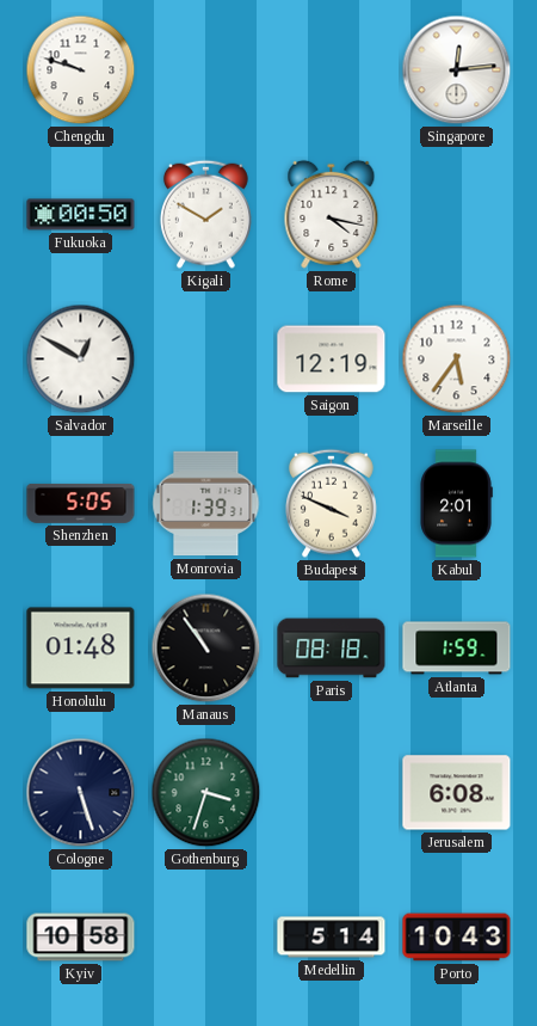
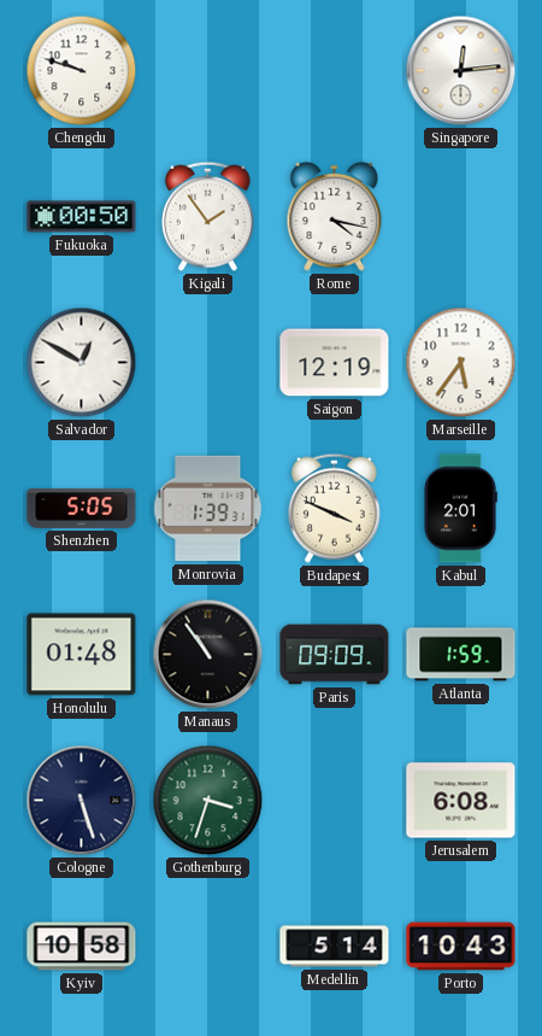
Kigali: 1:50 -> 1:54
Paris: 08:18 -> 09:09
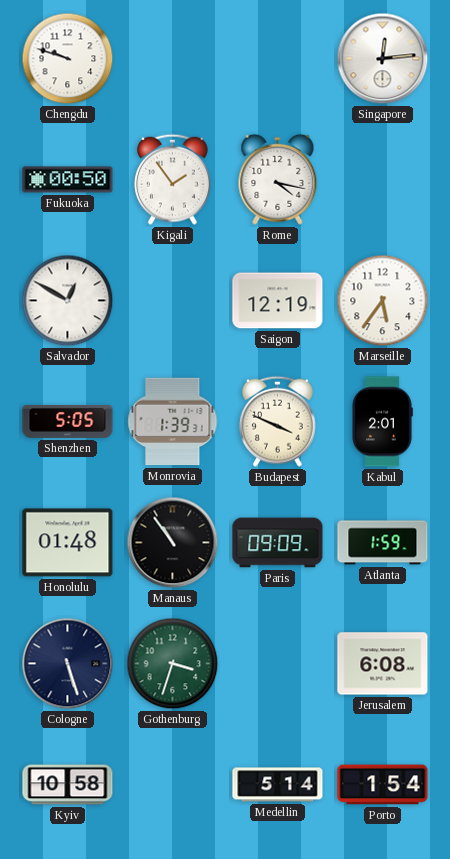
Porto: 10:43 -> 1:54
